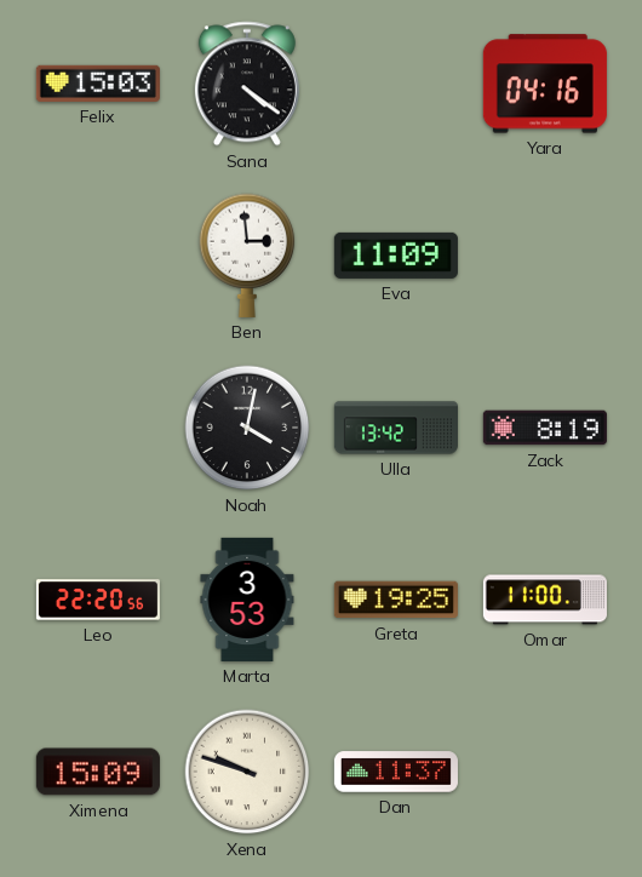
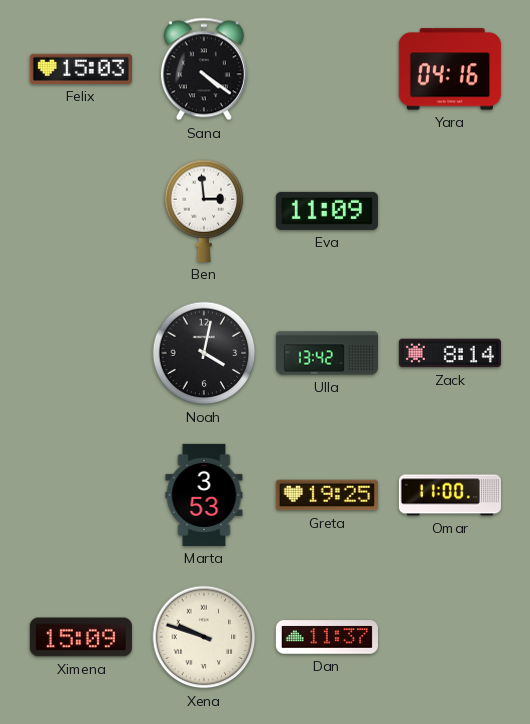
Zack: 8:19 -> 8:14
Leo: 22:20 -> none
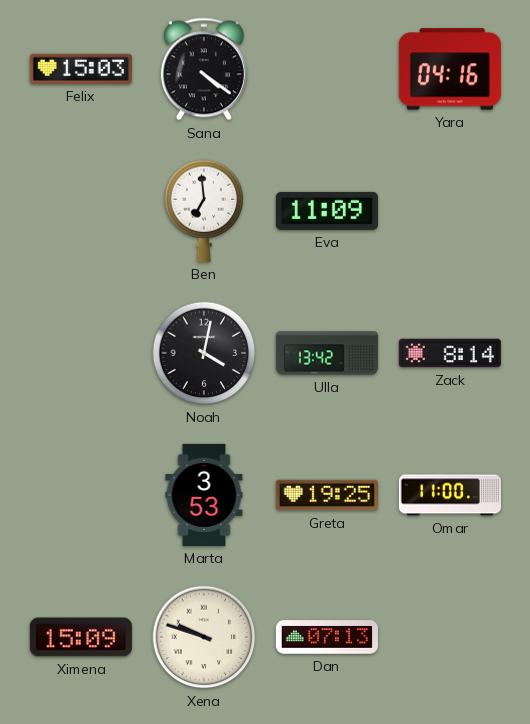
Ben: 2:59 -> 6:59
Dan: 11:37 -> 07:13
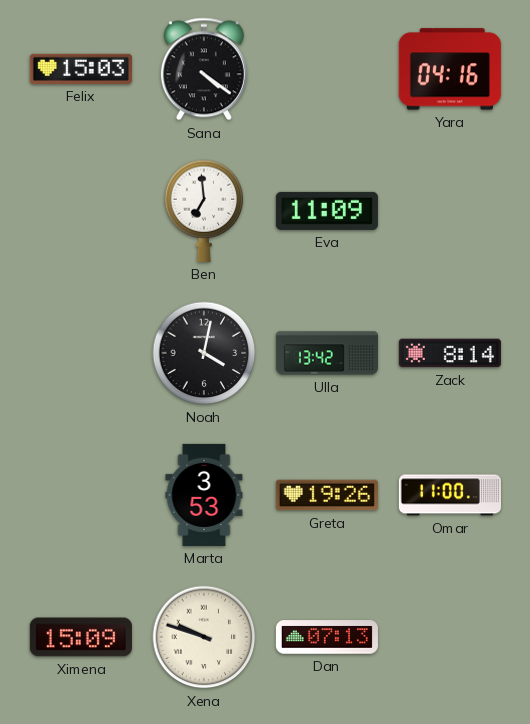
Greta: 19:25 -> 19:26
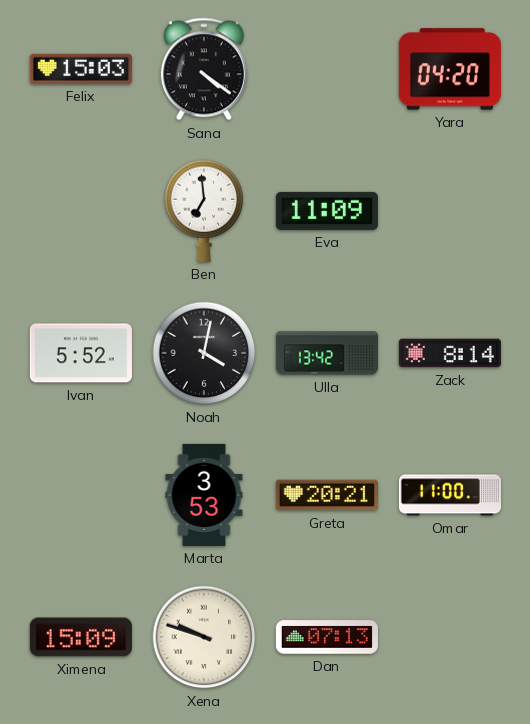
Yara: 04:16 -> 04:20
Ivan: none -> 5:52
Greta: 19:26 -> 20:21
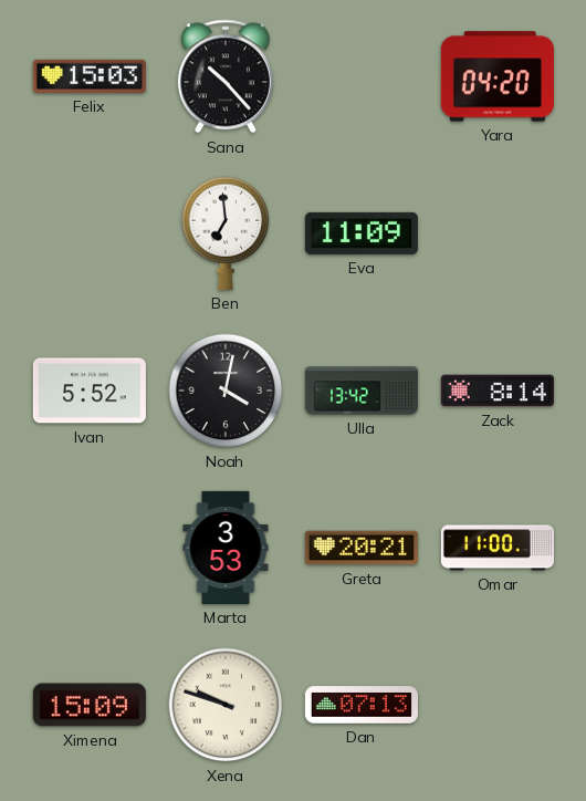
Sana: 4:21 -> 10:23
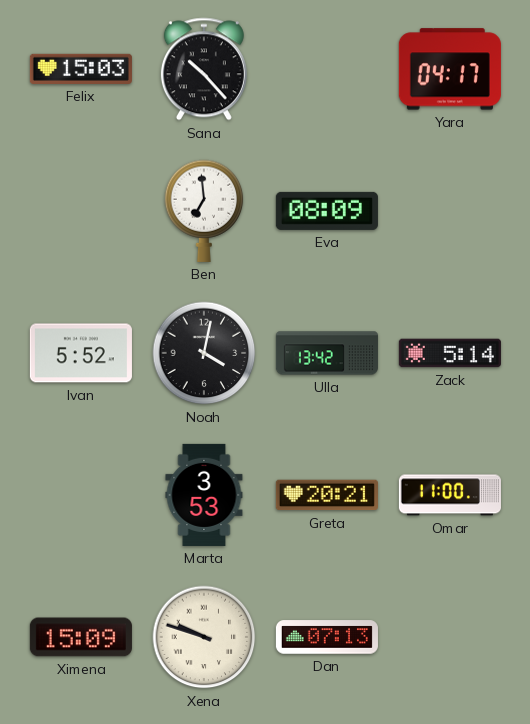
Yara: 04:20 -> 04:17
Eva: 11:09 -> 08:09
Zack: 8:14 -> 5:14
